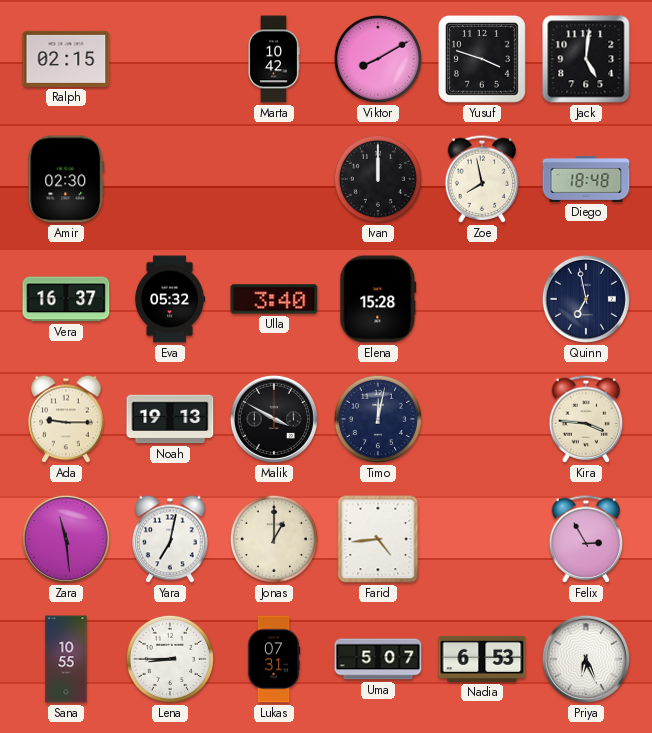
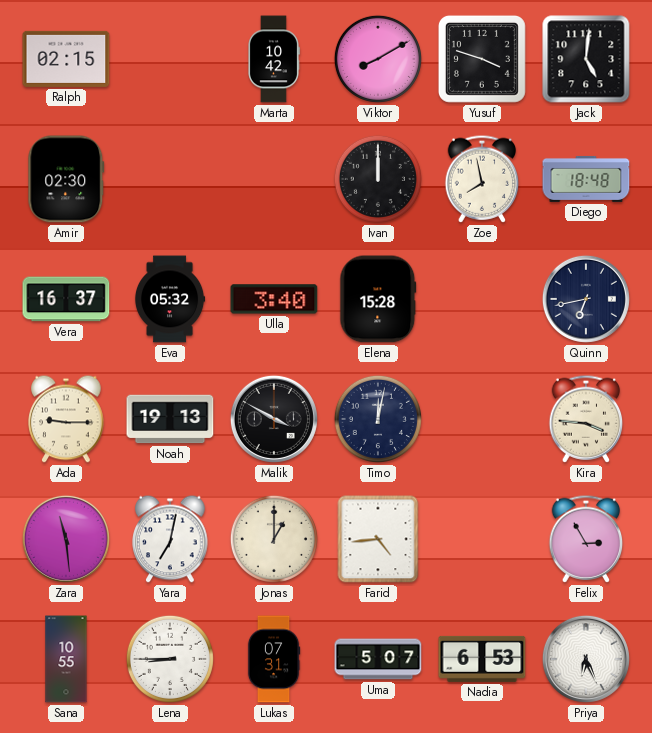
Quinn: 6:58 -> 6:43
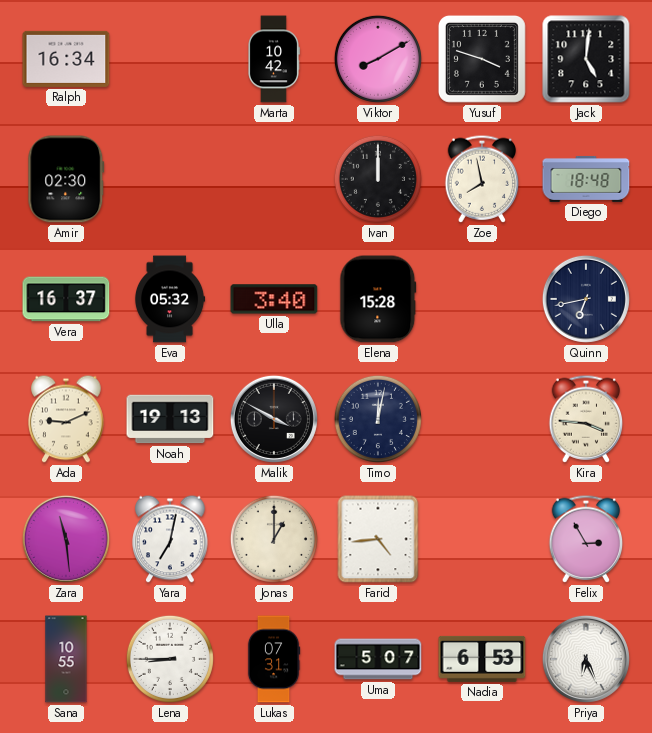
Ralph: 02:15 -> 16:34
Ada: 9:15 -> 9:11
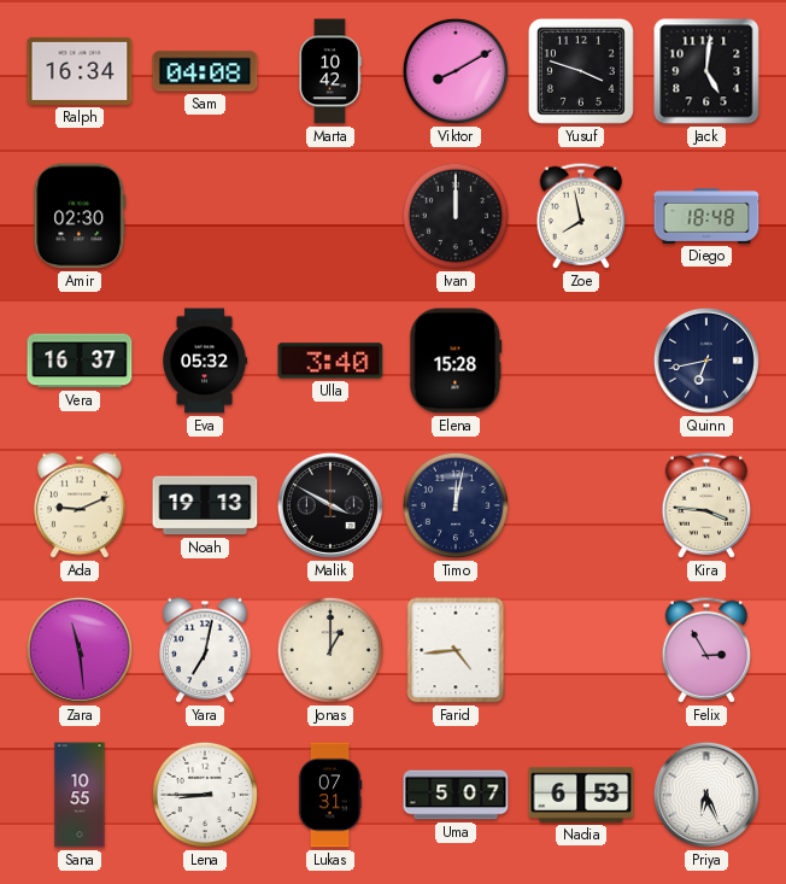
Sam: none -> 04:08
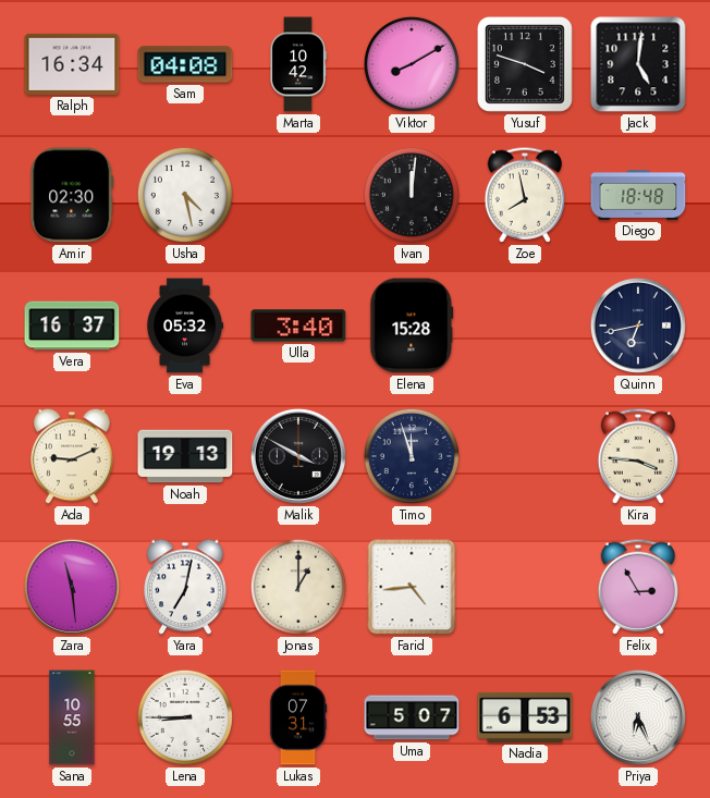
Usha: none -> 4:28
Ivan: 12:00 -> 12:01
Timo: 12:02 -> 11:57
